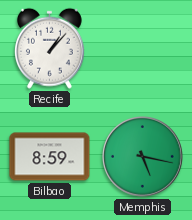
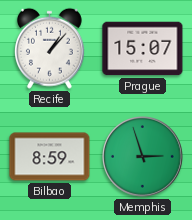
Prague: none -> 15:07
Memphis: 5:17 -> 2:57
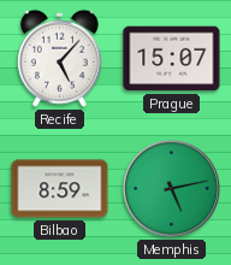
Recife: 1:07 -> 5:07
Memphis: 2:57 -> 5:13
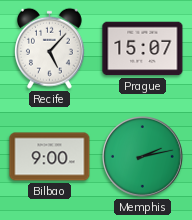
Bilbao: 8:59 -> 9:00
Memphis: 5:13 -> 2:13
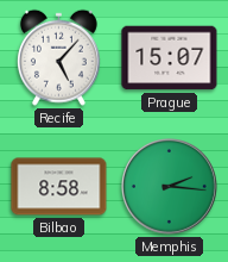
Bilbao: 9:00 -> 8:58
Memphis: 2:13 -> 2:16
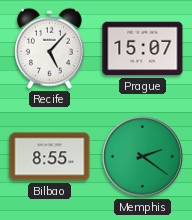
Bilbao: 8:58 -> 8:55
Memphis: 2:16 -> 2:21
